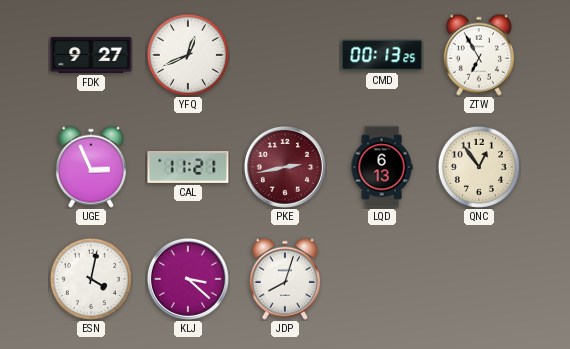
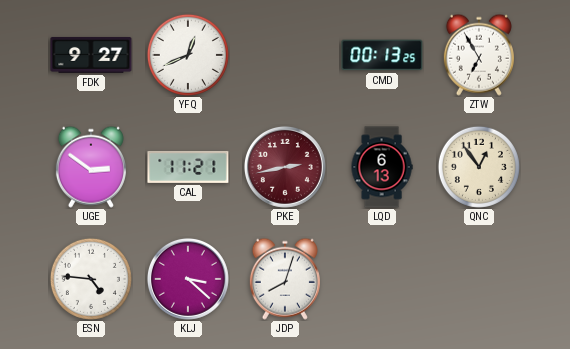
UGE: 2:56 -> 2:51
ESN: 4:02 -> 4:46
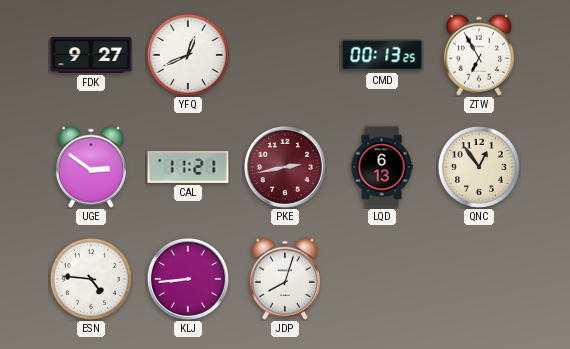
KLJ: 3:22 -> 8:44
